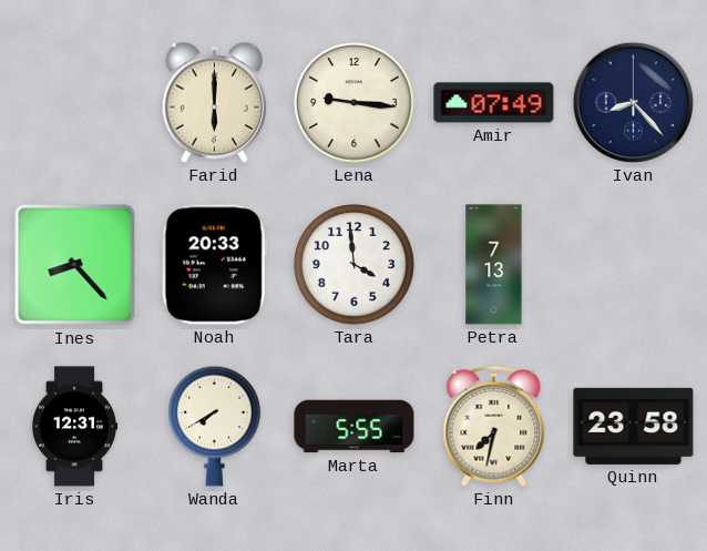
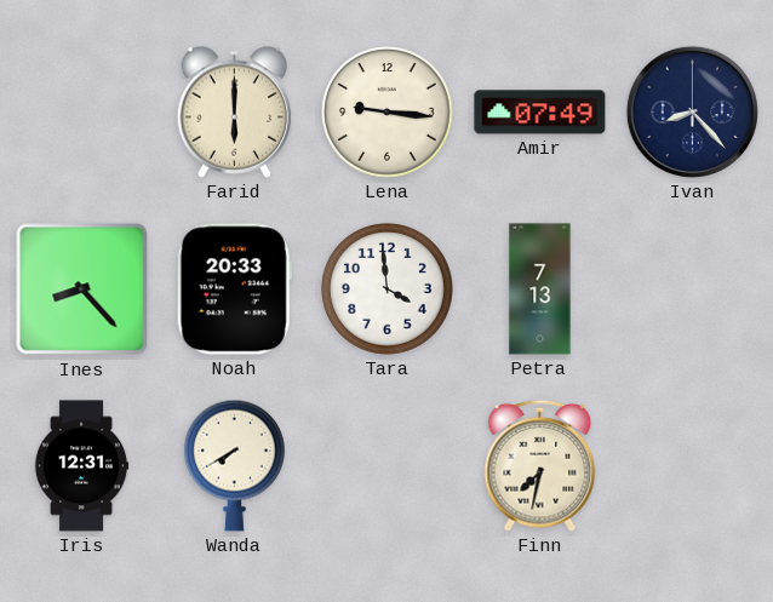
Marta: 5:55 -> none
Quinn: 23:58 -> none
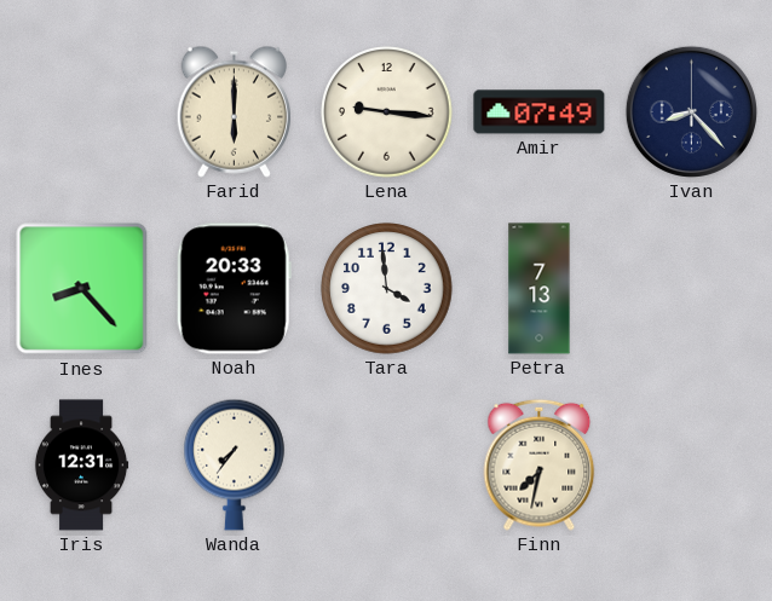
Wanda: 7:40 -> 7:36
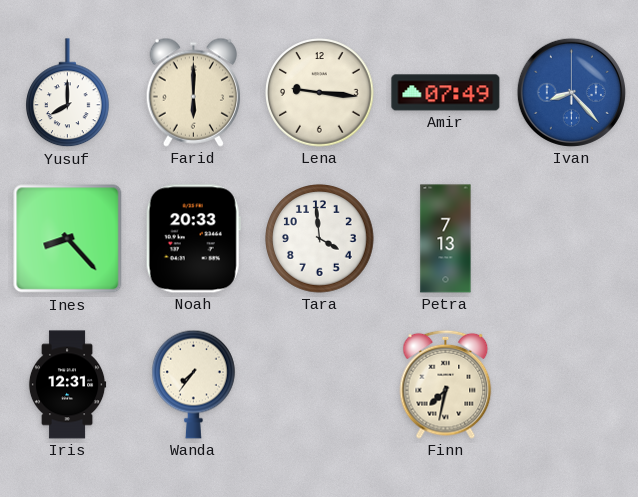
Yusuf: none -> 8:00
Ivan dial: navy -> blue
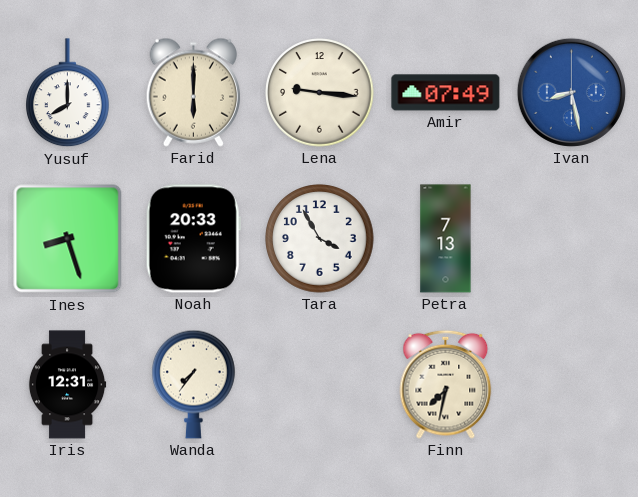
Ivan: 8:23 -> 8:28
Ines: 8:23 -> 8:27
Tara: 3:59 -> 3:55
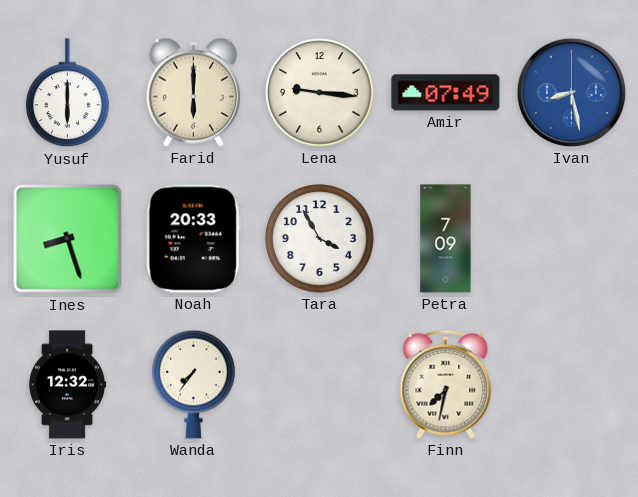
Yusuf: 8:00 -> 6:00
Petra: 7:13 -> 7:09
Iris: 12:31 -> 12:32
